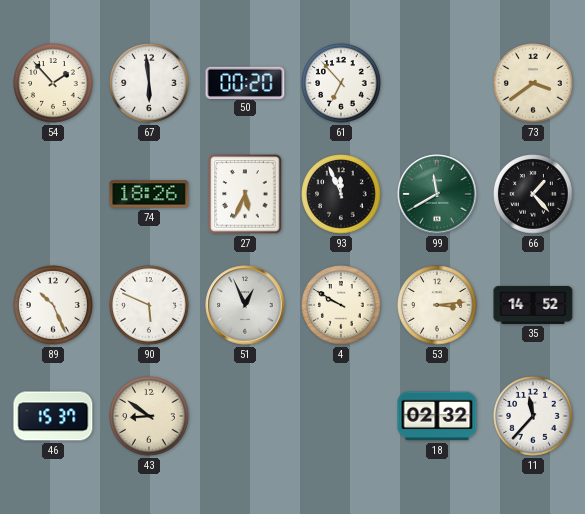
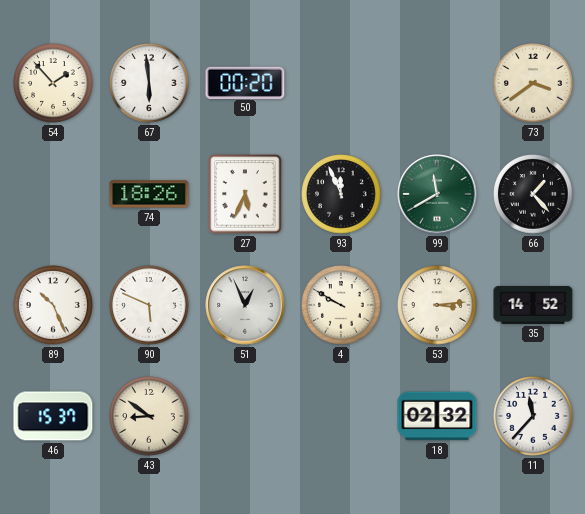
61: 6:53 -> none
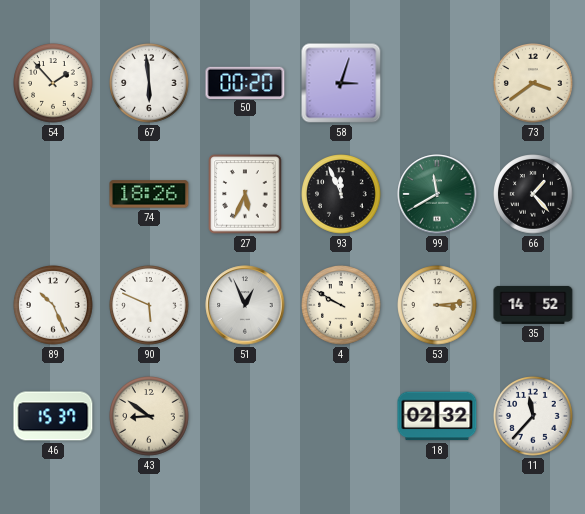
58: none -> 3:03
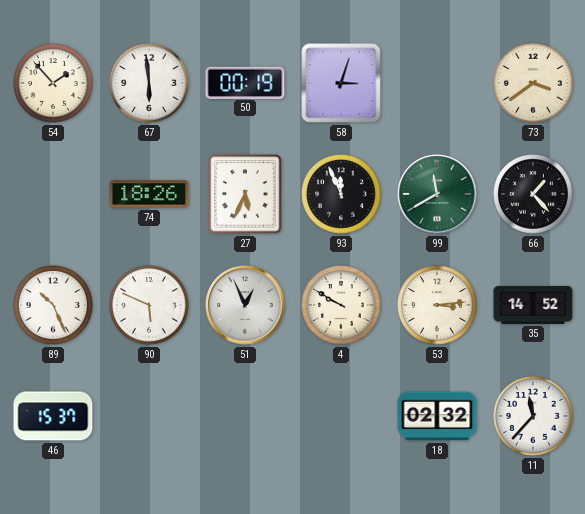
50: 00:20 -> 00:19
43: 8:51 -> none
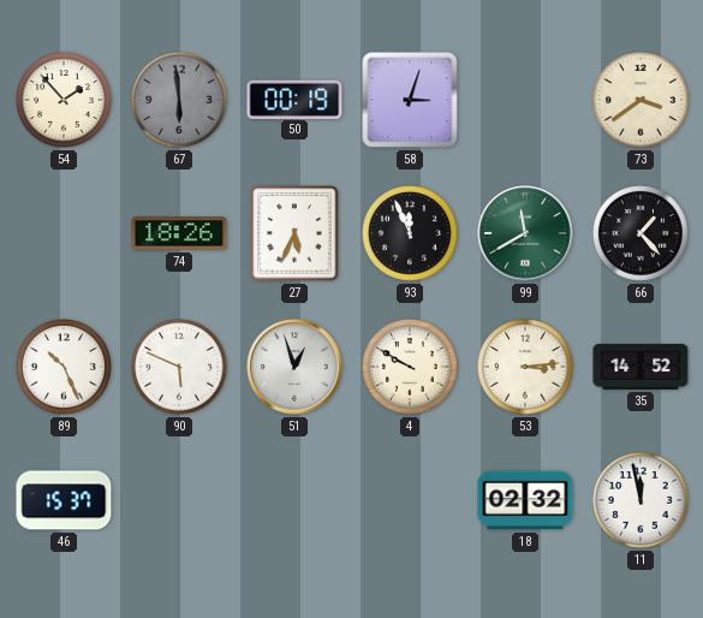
67 dial: white -> grey
51: 12:56 -> 12:57
11: 11:37 -> 11:58
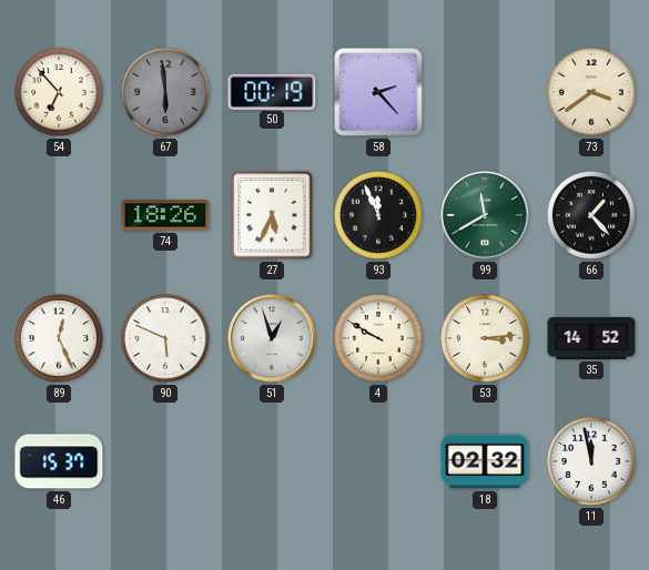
54: 1:53 -> 6:53
58: 3:03 -> 2:23
89: 10:26 -> 12:26
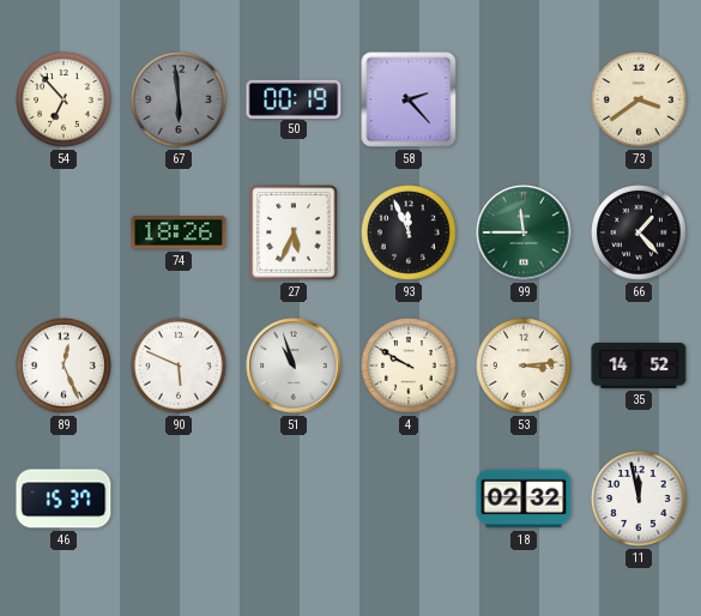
99: 11:40 -> 11:45
51: 12:57 -> 10:57
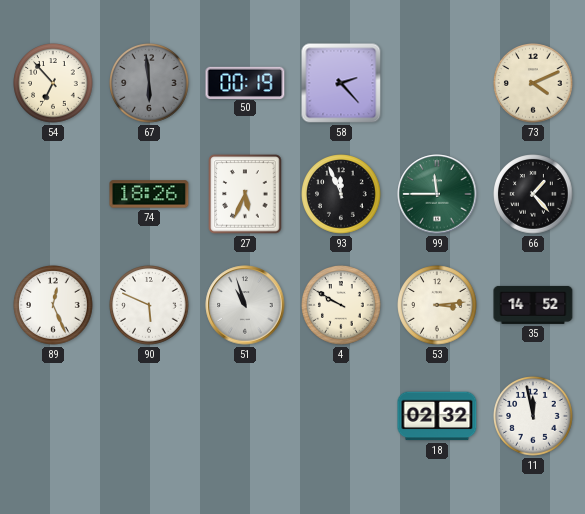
73: 3:39 -> 4:11
46: 15:37 -> none
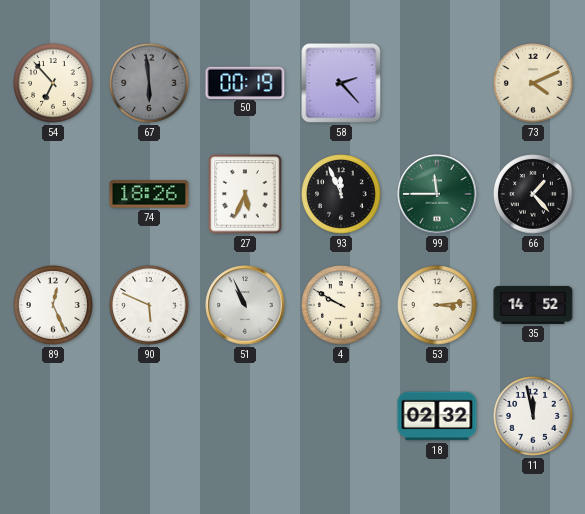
51: 10:57 -> 10:56
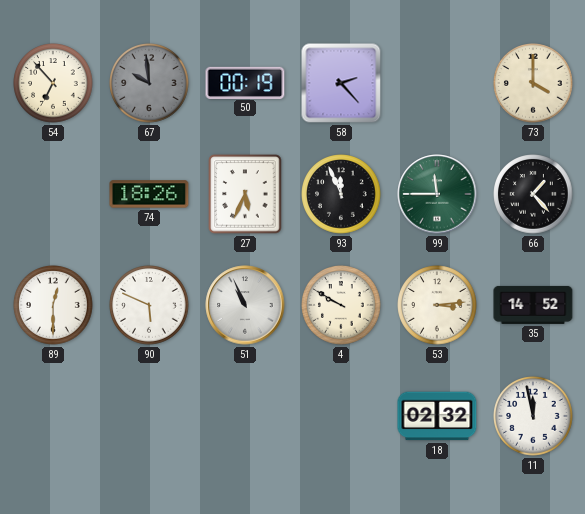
67: 5:59 -> 9:59
73: 4:11 -> 4:00
89: 12:26 -> 12:30
